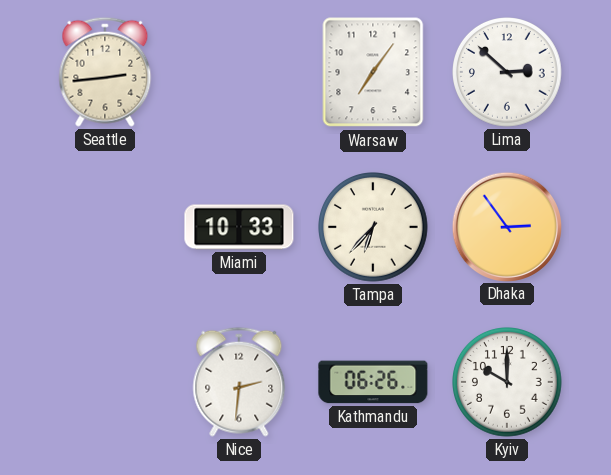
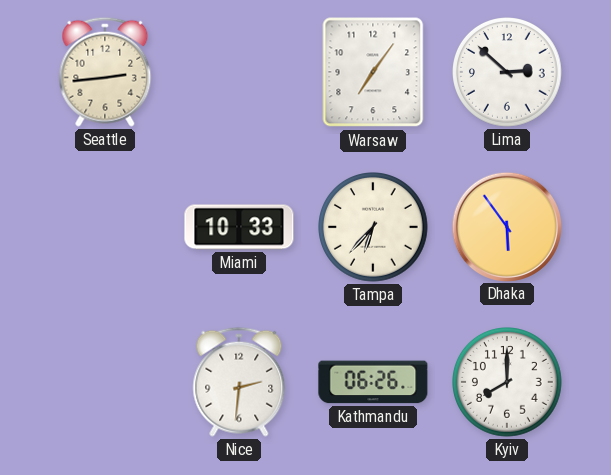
Dhaka: 2:54 -> 5:54
Kyiv: 10:00 -> 8:00
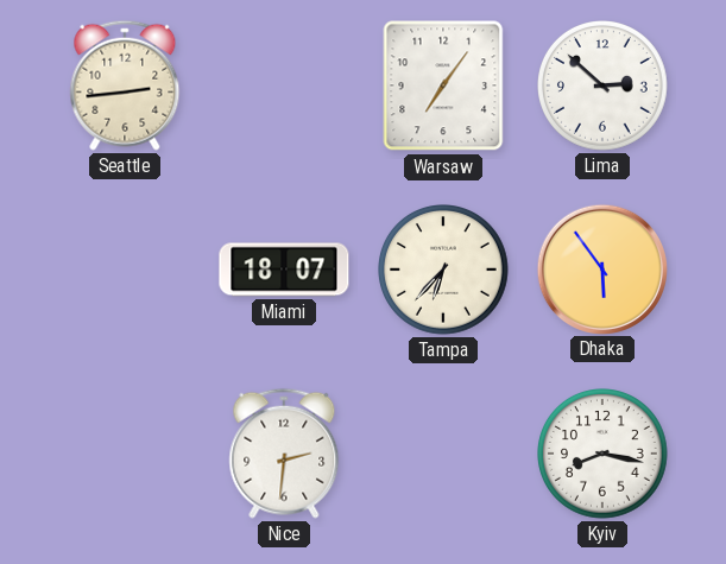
Miami: 10:33 -> 18:07
Kathmandu: 06:26 -> none
Kyiv: 8:00 -> 8:17
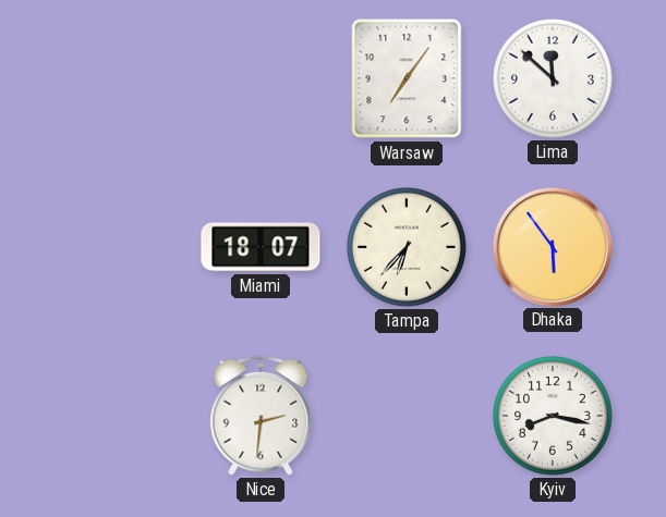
Seattle: 2:44 -> none
Lima: 2:52 -> 11:52
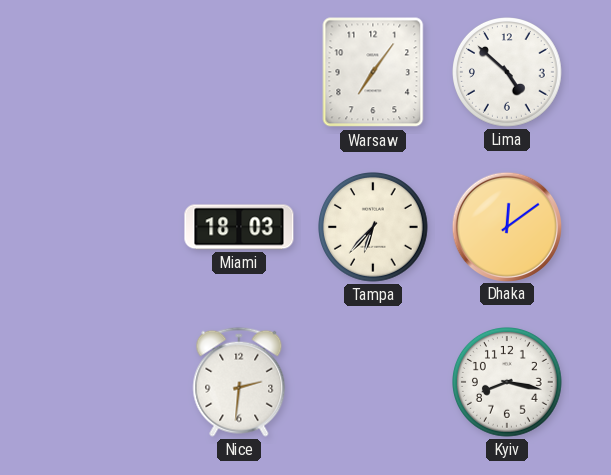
Lima: 11:52 -> 4:52
Miami: 18:07 -> 18:03
Dhaka: 5:54 -> 12:09
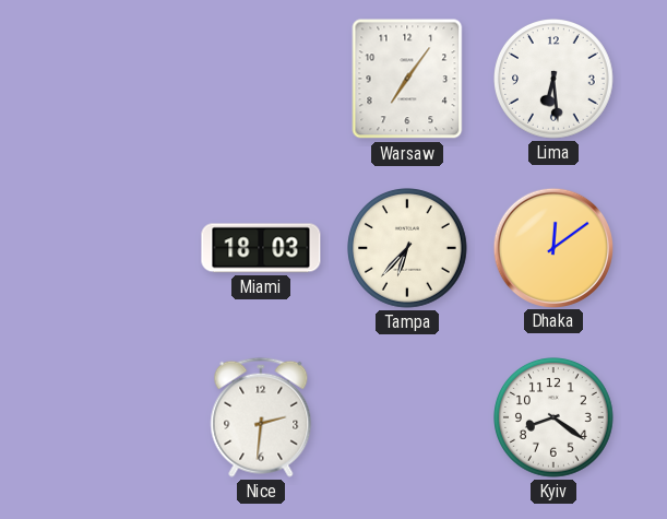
Lima: 4:52 -> 6:29
Kyiv: 8:17 -> 8:21
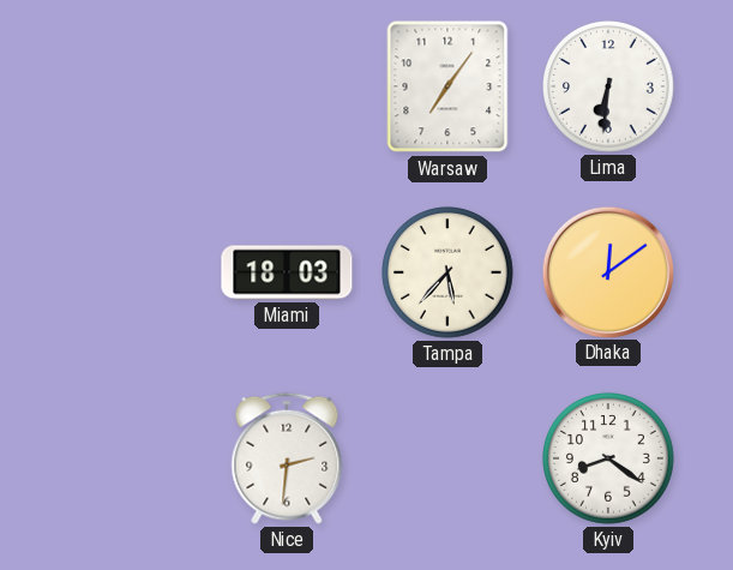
Lima: 6:29 -> 6:31
Tampa: 6:37 -> 5:37
